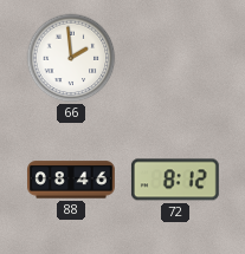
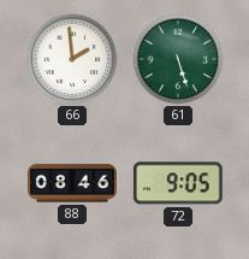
61: none -> 5:27
72: 8:12 -> 9:05
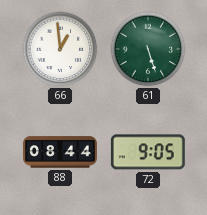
66: 1:59 -> 12:59
88: 08:46 -> 08:44
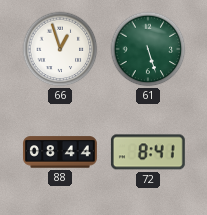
66: 12:59 -> 12:57
72: 9:05 -> 8:41
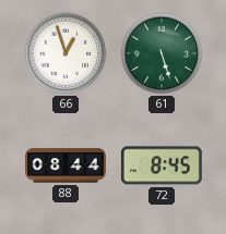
72: 8:41 -> 8:45
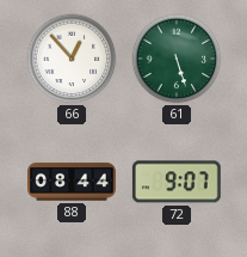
66: 12:57 -> 12:53
72: 8:45 -> 9:07
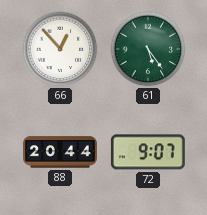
61: 5:27 -> 5:24
88: 08:44 -> 20:44
